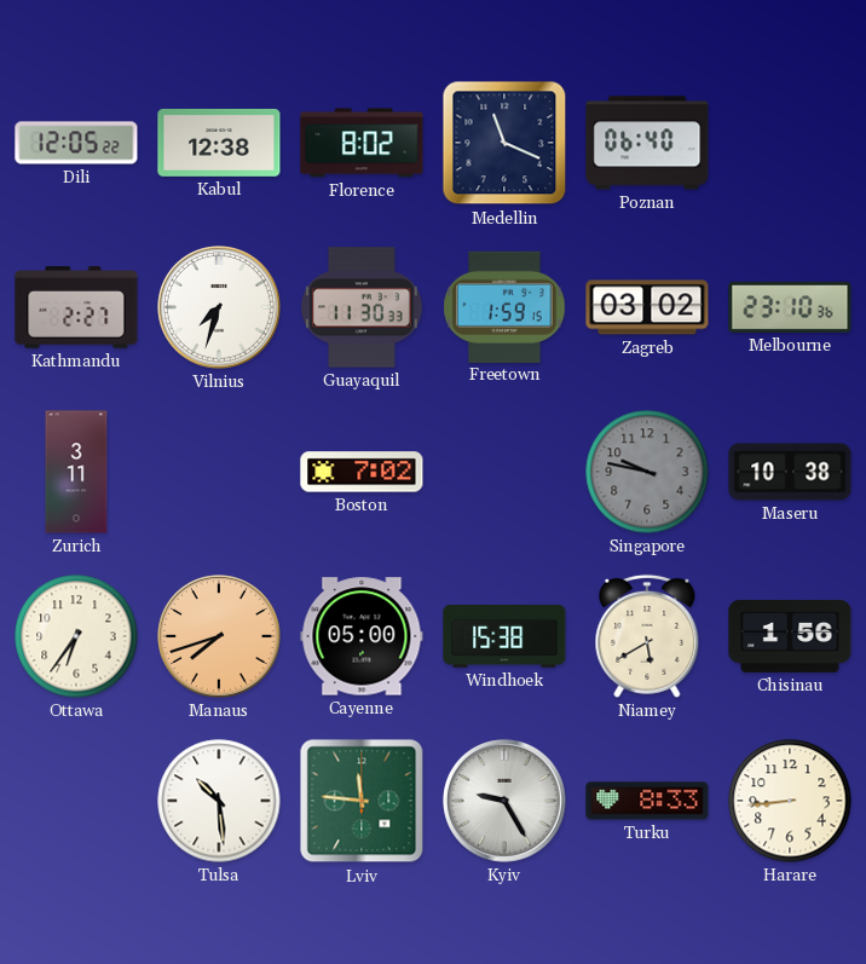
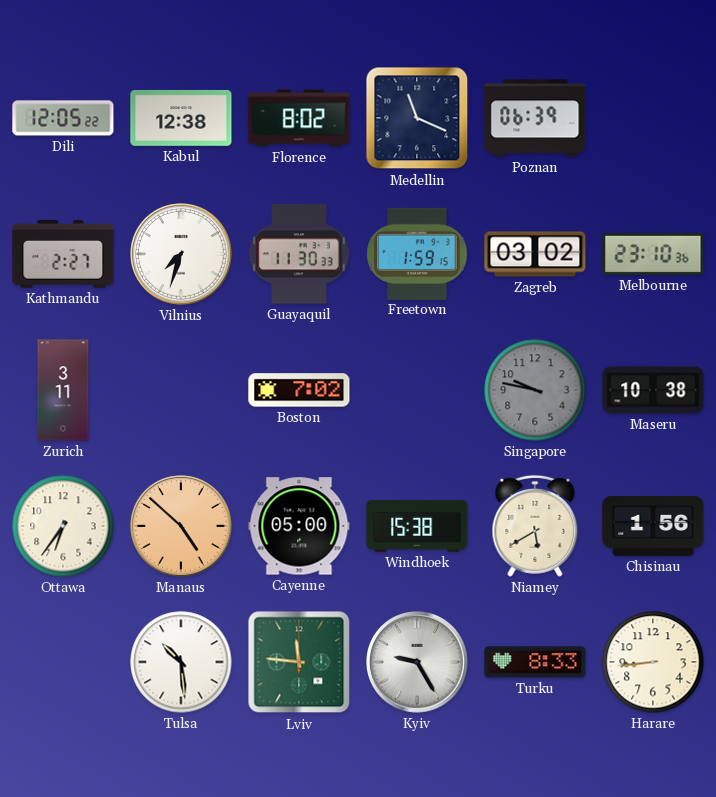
Poznan: 06:40 -> 06:39
Manaus: 7:42 -> 4:52
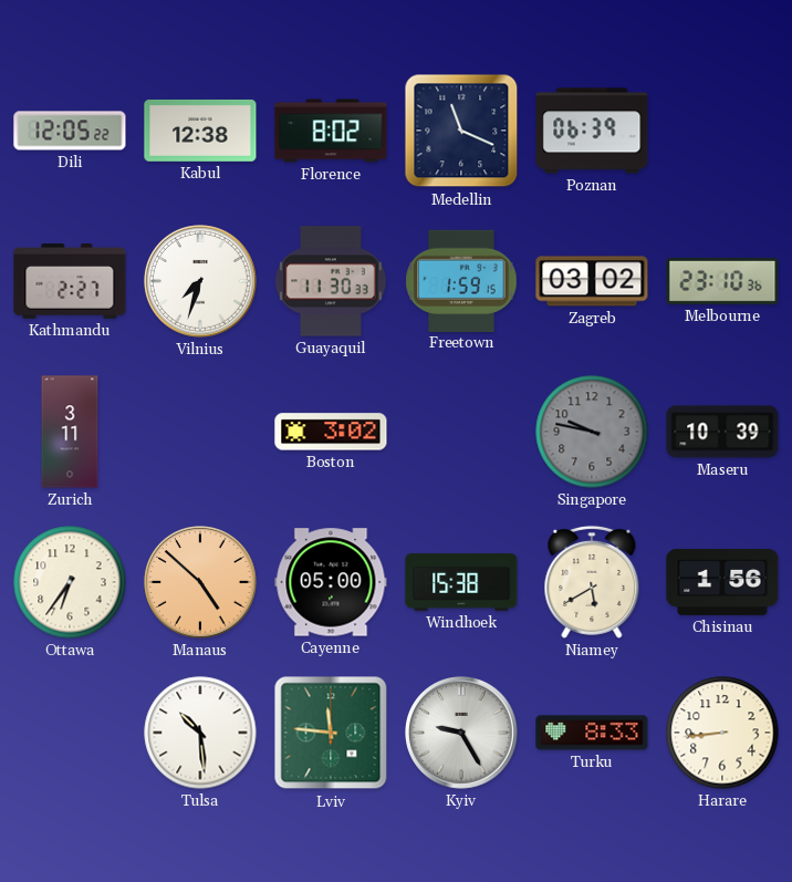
Boston: 7:02 -> 3:02
Maseru: 10:38 -> 10:39
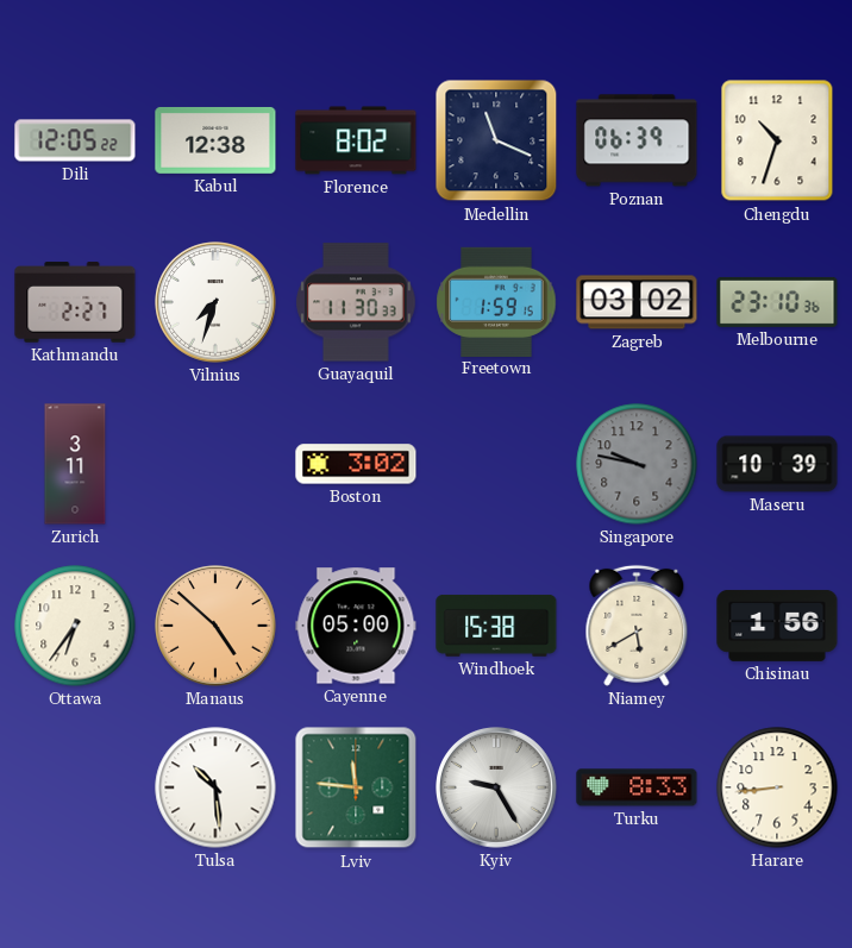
Chengdu: none -> 10:33
